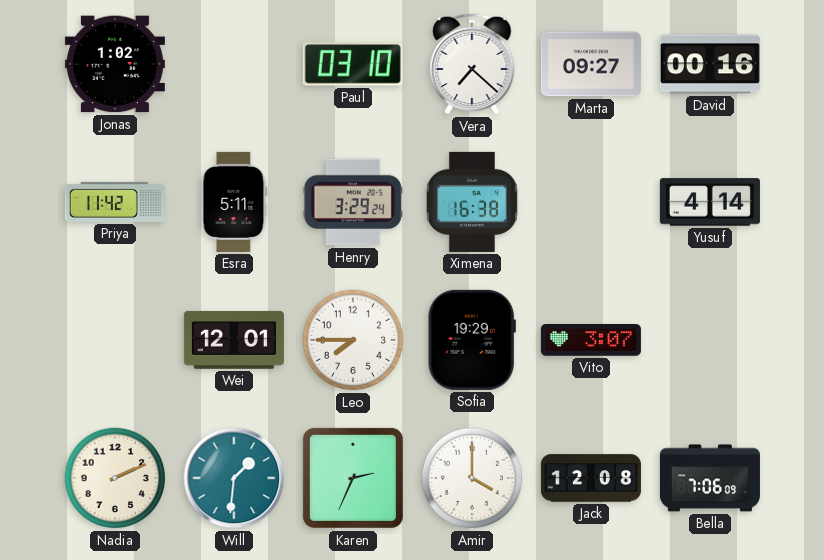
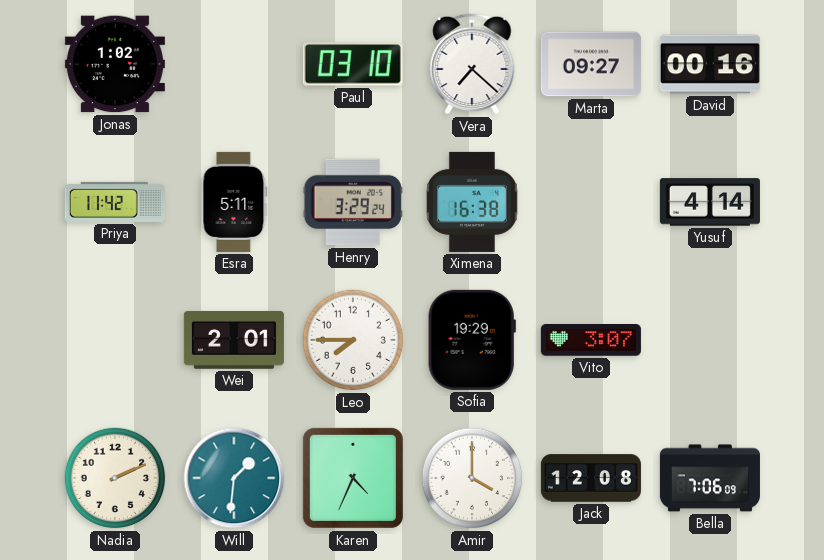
Wei: 12:01 -> 2:01
Karen: 2:34 -> 4:34
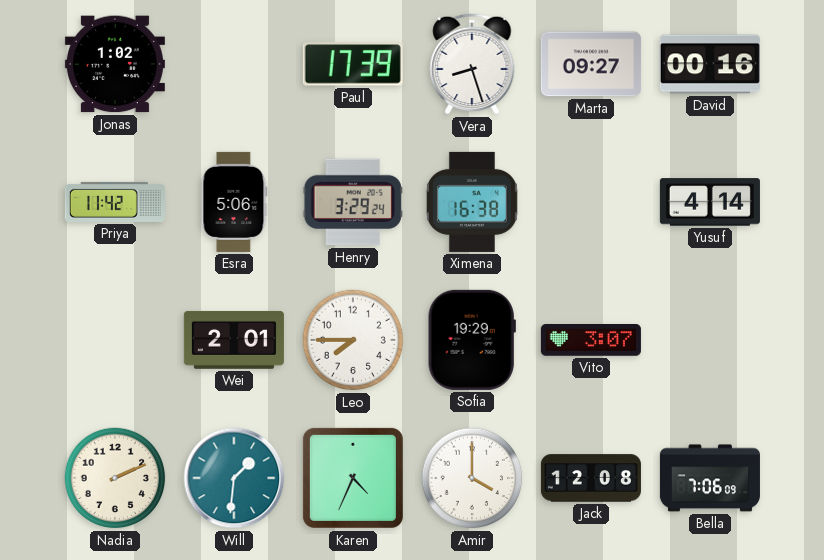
Paul: 03:10 -> 17:39
Vera: 7:22 -> 8:27
Esra: 5:11 -> 5:06
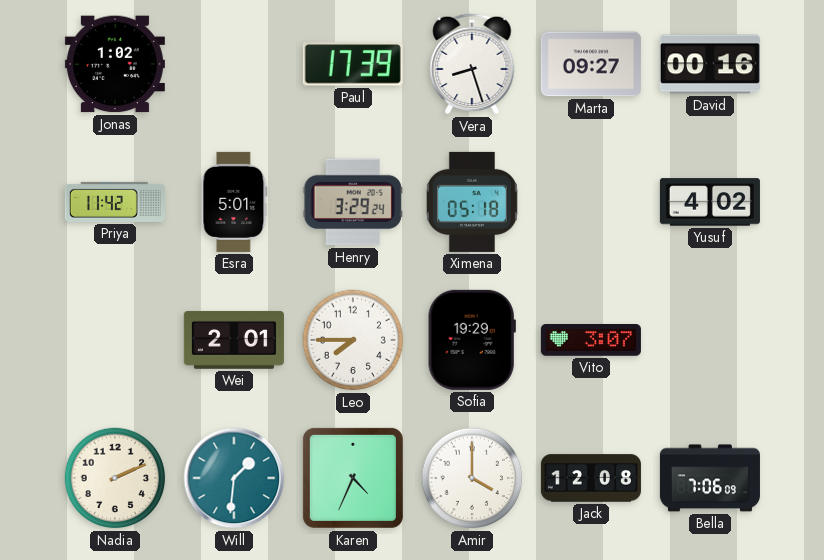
Esra: 5:06 -> 5:01
Ximena: 16:38 -> 05:18
Yusuf: 4:14 -> 4:02
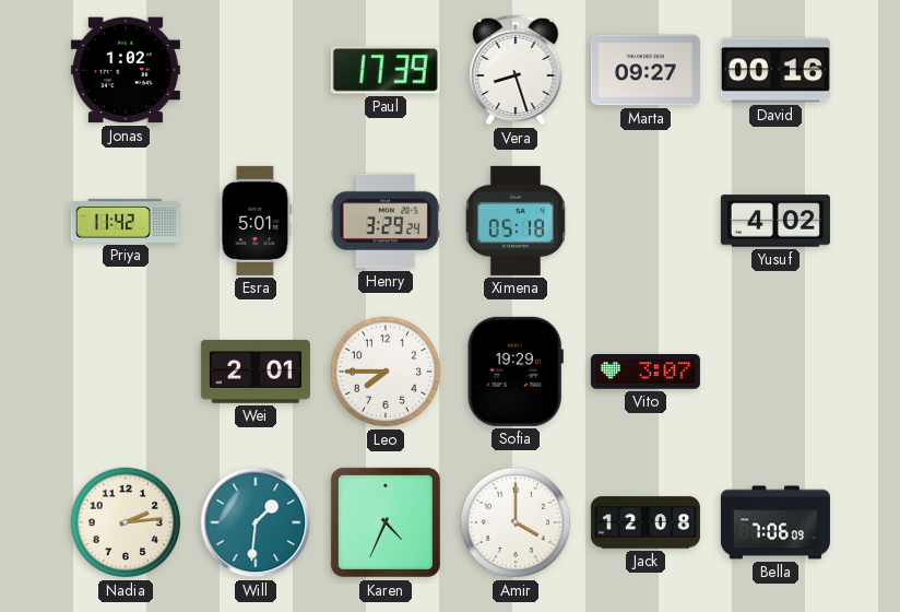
Nadia: 2:11 -> 2:14
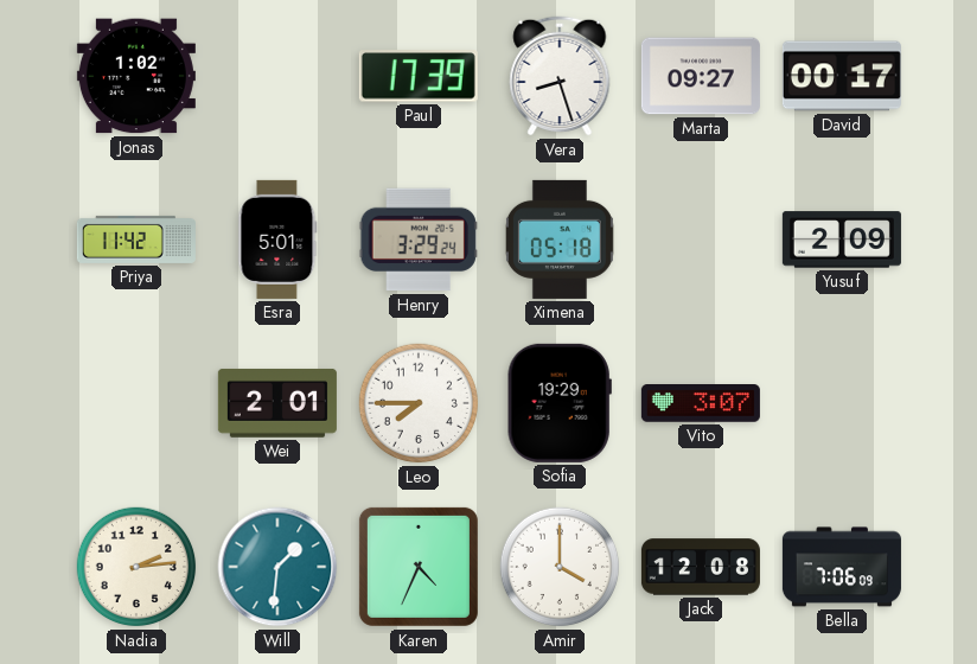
David: 00:16 -> 00:17
Yusuf: 4:02 -> 2:09
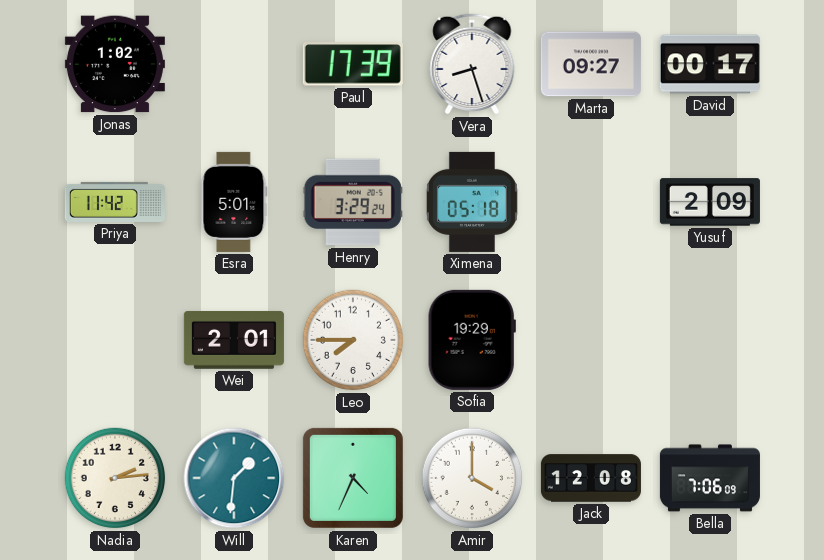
Vito: 3:07 -> none
